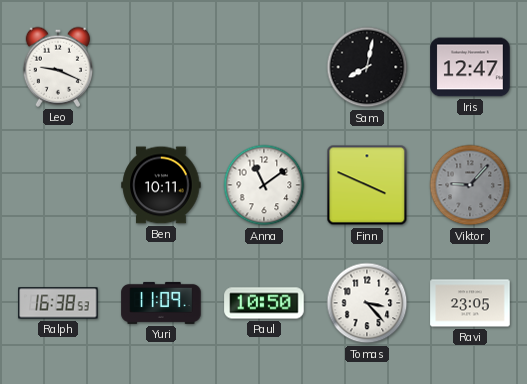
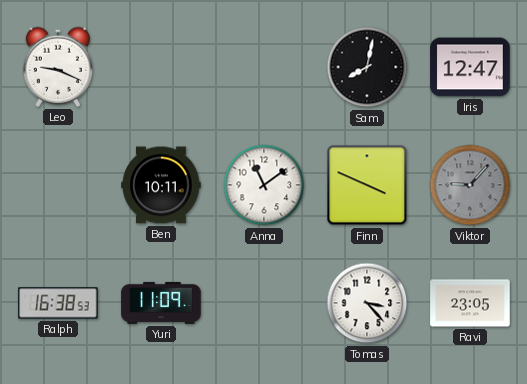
Paul: 10:50 -> none
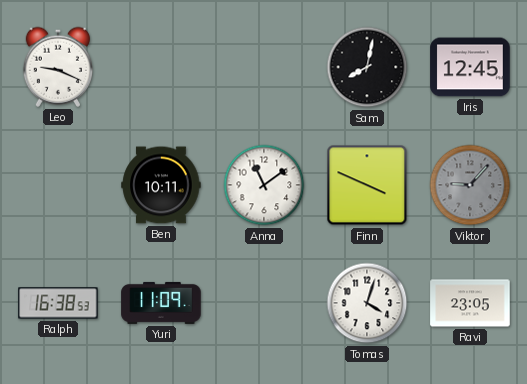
Iris: 12:47 -> 12:45
Tomas: 3:23 -> 4:03
